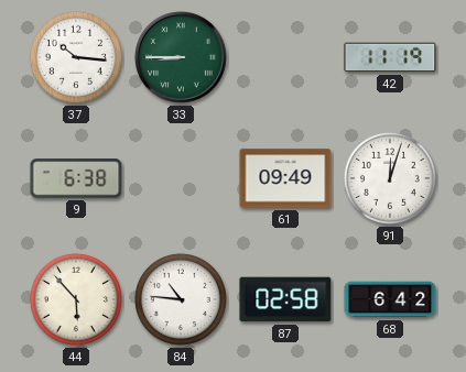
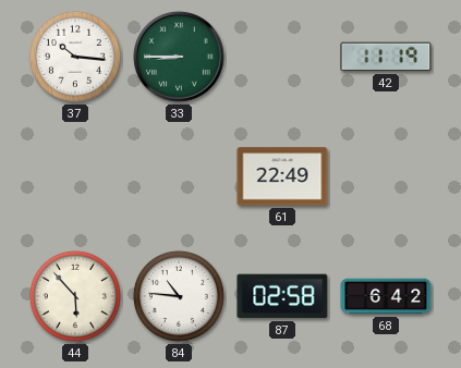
9: 6:38 -> none
61: 09:49 -> 22:49
91: 12:03 -> none
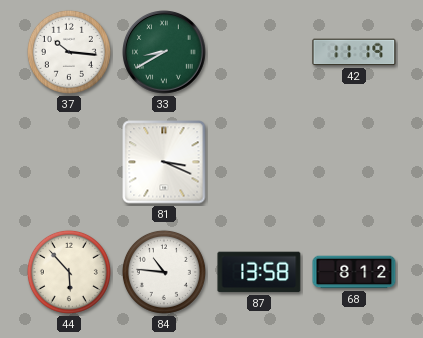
33: 8:45 -> 8:40
81: none -> 3:19
61: 22:49 -> none
87: 02:58 -> 13:58
68: 6:42 -> 8:12
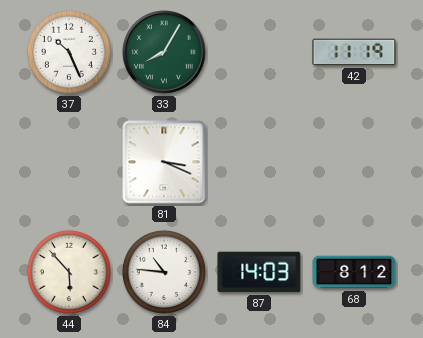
37: 10:16 -> 10:26
33: 8:40 -> 8:05
87: 13:58 -> 14:03
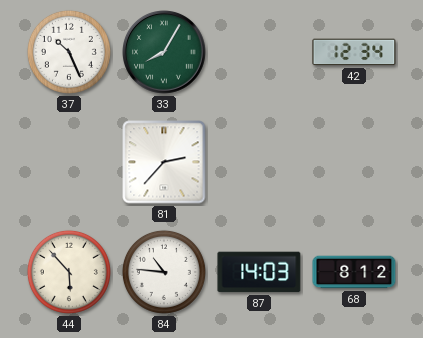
42: 11:19 -> 12:34
81: 3:19 -> 2:37
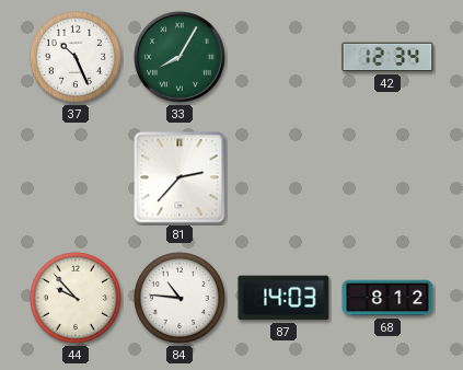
44: 5:53 -> 9:53
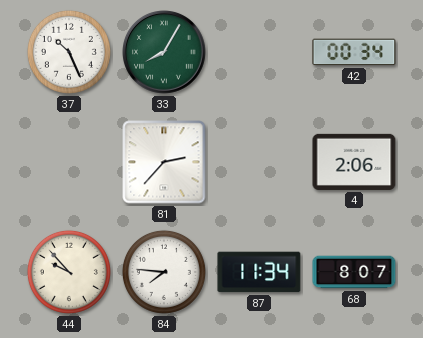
42: 12:34 -> 00:34
4: none -> 2:06
84: 10:46 -> 7:46
87: 14:03 -> 11:34
68: 8:12 -> 8:07
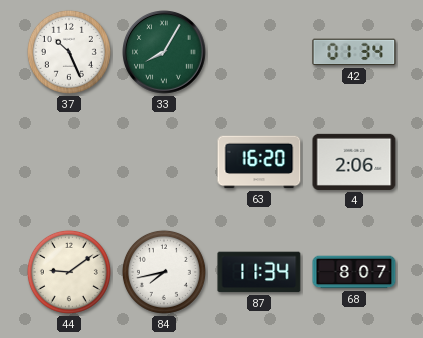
42: 00:34 -> 01:34
81: 2:37 -> none
63: none -> 16:20
44: 9:53 -> 9:09
84: 7:46 -> 7:43
